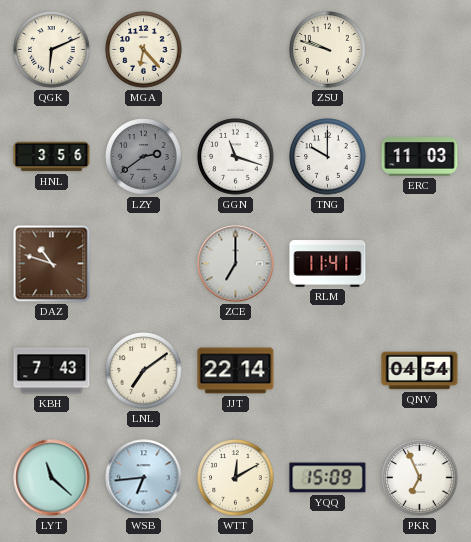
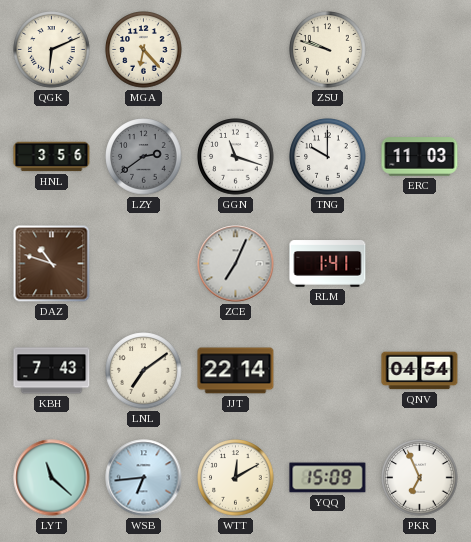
ZCE: 7:00 -> 7:04
RLM: 11:41 -> 1:41
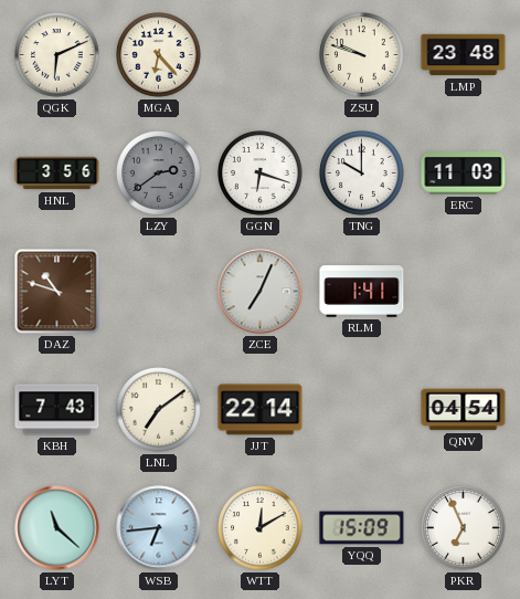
LMP: none -> 23:48
GGN: 11:18 -> 6:18
